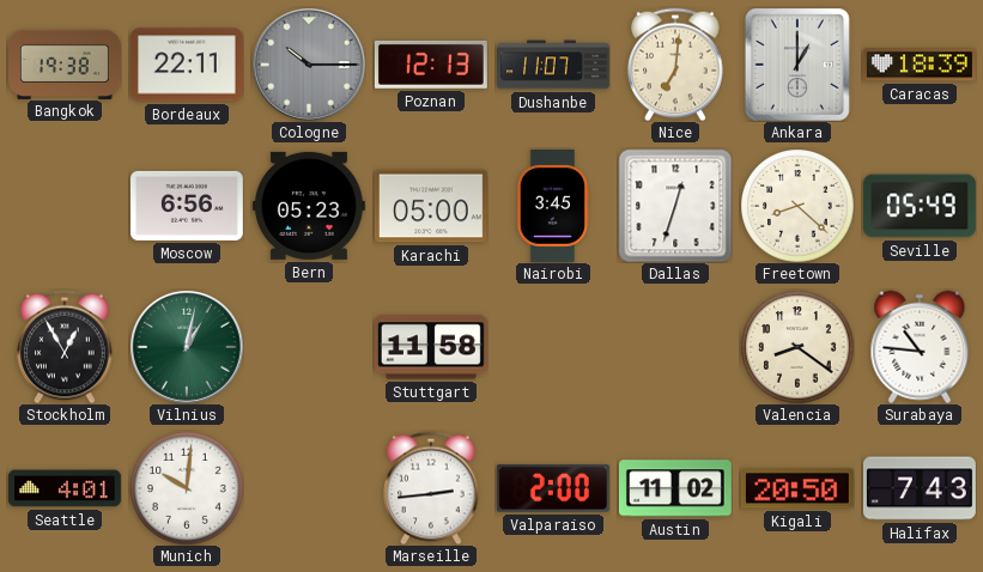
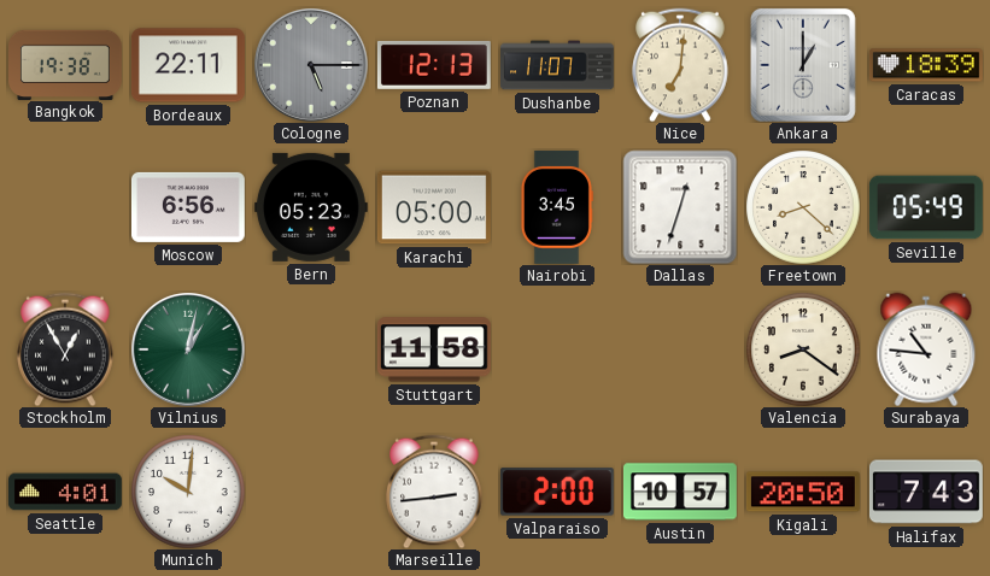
Cologne: 10:15 -> 5:15
Austin: 11:02 -> 10:57
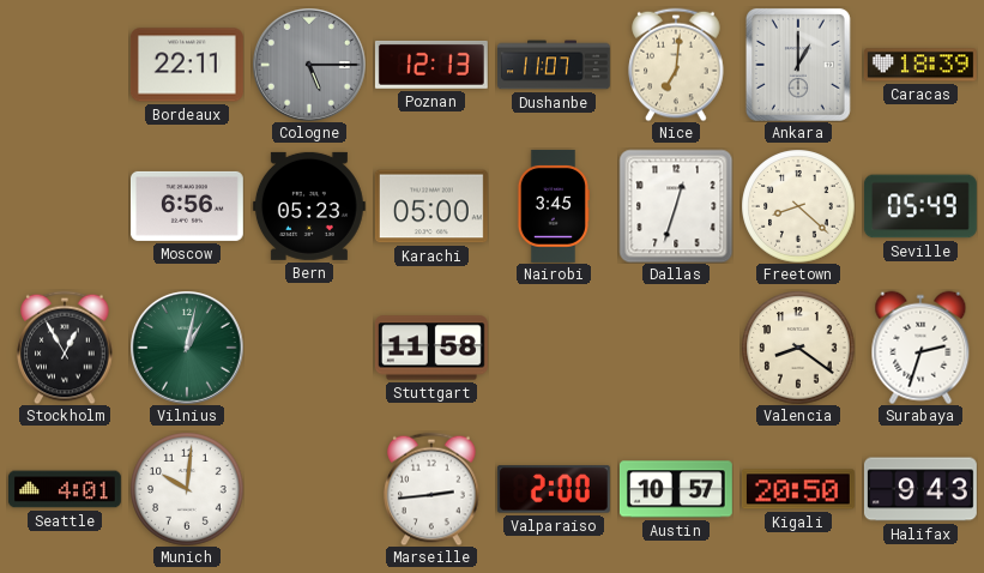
Bangkok: 19:38 -> none
Surabaya: 10:46 -> 2:33
Halifax: 7:43 -> 9:43
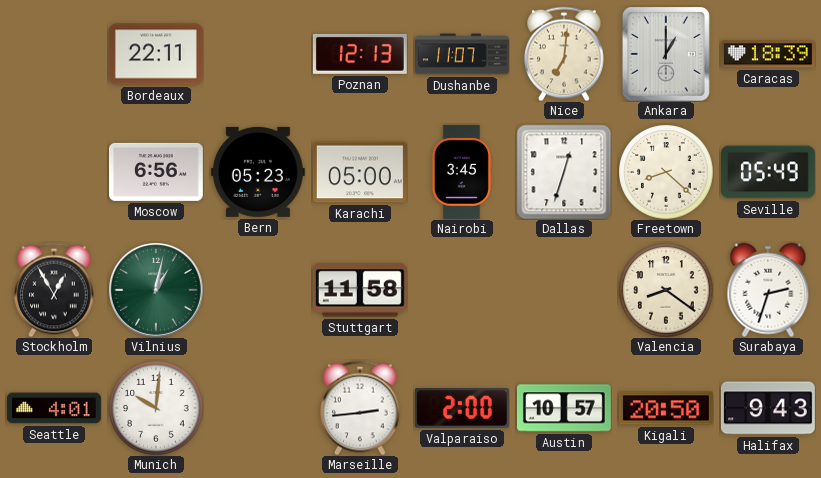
Cologne: 5:15 -> none
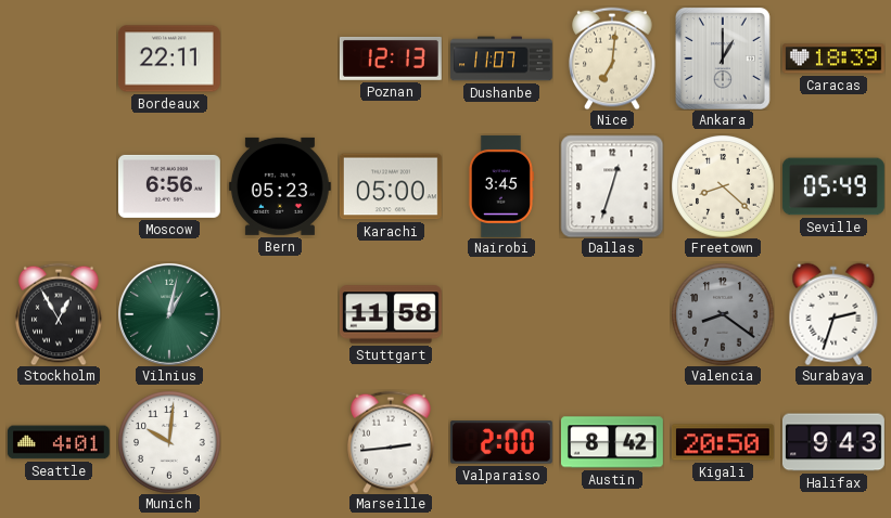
Valencia dial: cream -> grey
Austin: 10:57 -> 8:42
